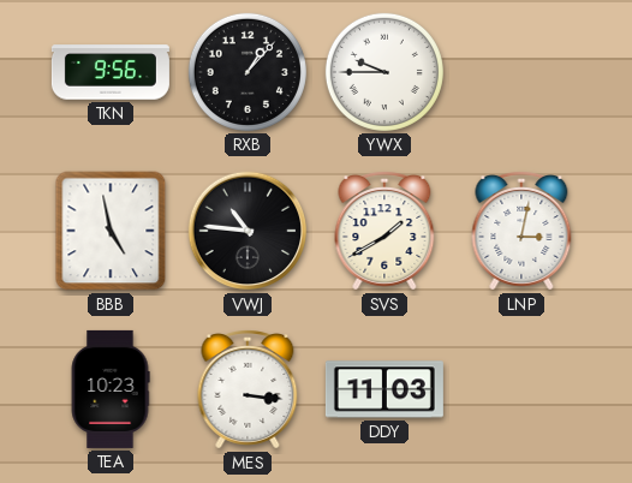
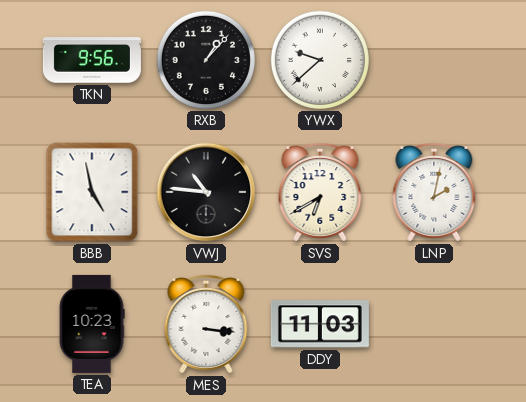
YWX: 9:45 -> 9:38
SVS: 1:40 -> 6:40
LNP: 3:02 -> 2:02
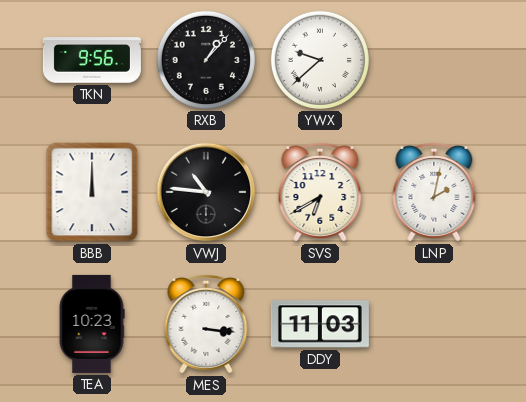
BBB: 4:58 -> 12:00
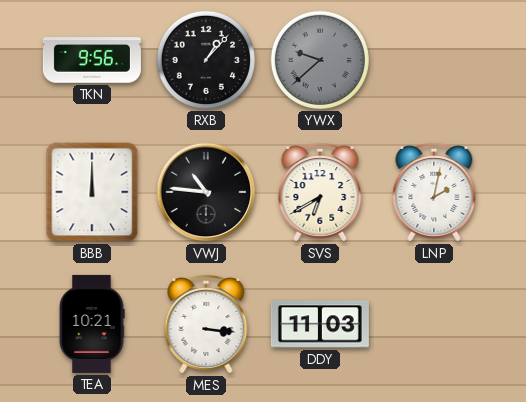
YWX dial: white -> grey
TEA: 10:23 -> 10:21
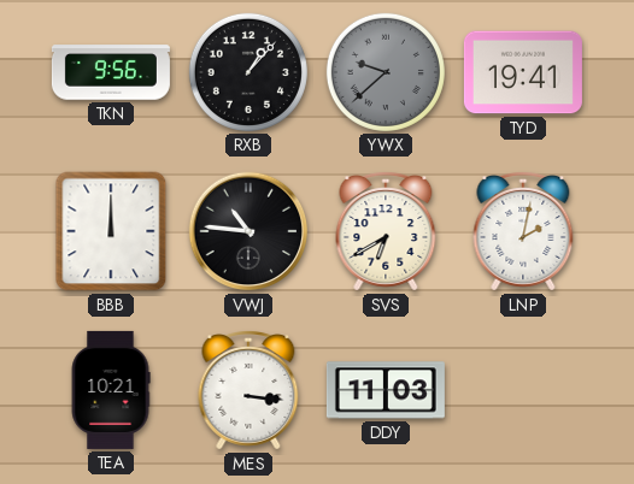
TYD: none -> 19:41
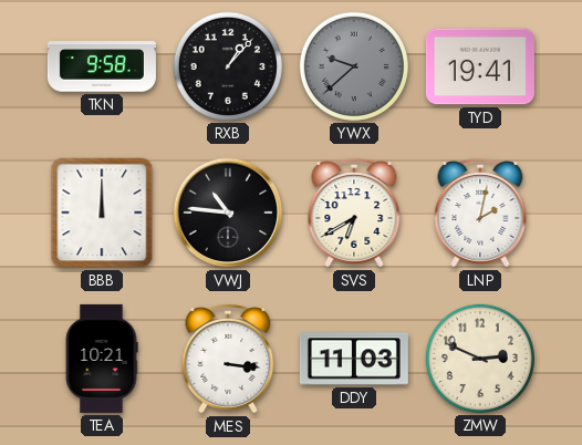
TKN: 9:56 -> 9:58
ZMW: none -> 2:49
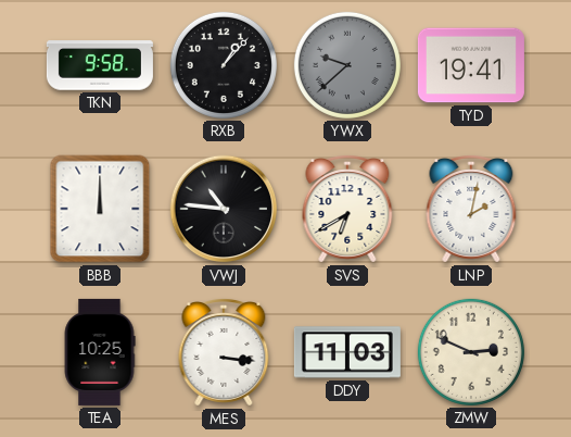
TEA: 10:21 -> 10:25
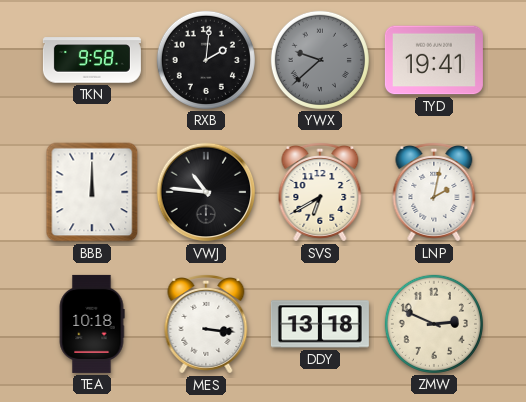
RXB: 1:07 -> 2:01
TEA: 10:25 -> 10:18
DDY: 11:03 -> 13:18
